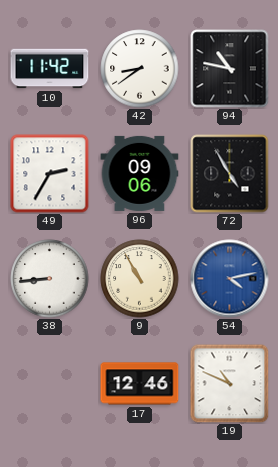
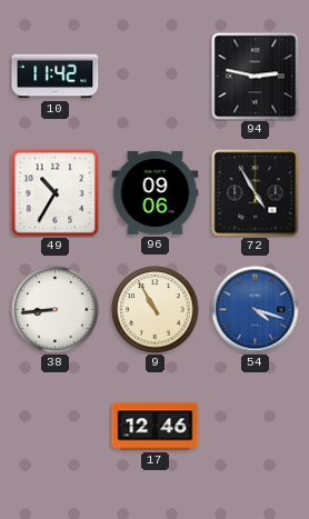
42: 8:39 -> none
94: 10:47 -> 2:47
49: 2:35 -> 10:35
54: 4:13 -> 4:18
19: 10:49 -> none
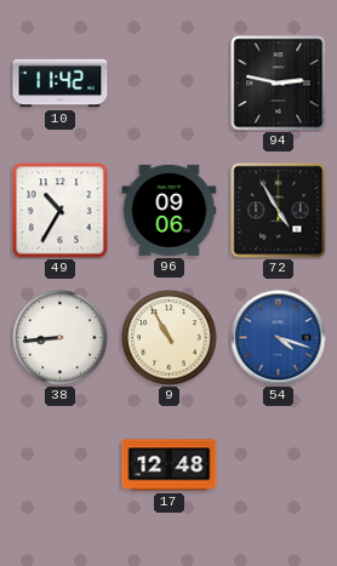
17: 12:46 -> 12:48
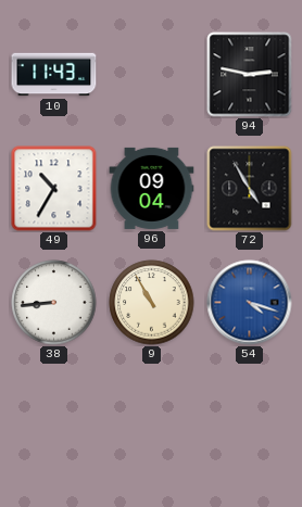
10: 11:42 -> 11:43
96: 09:06 -> 09:04
17: 12:48 -> none
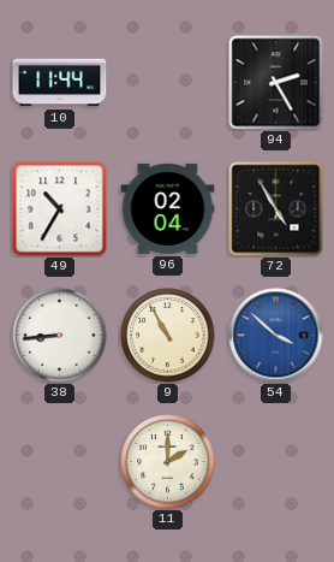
10: 11:43 -> 11:44
94: 2:47 -> 2:25
96: 09:04 -> 02:04
54: 4:18 -> 3:52
11: none -> 2:00
